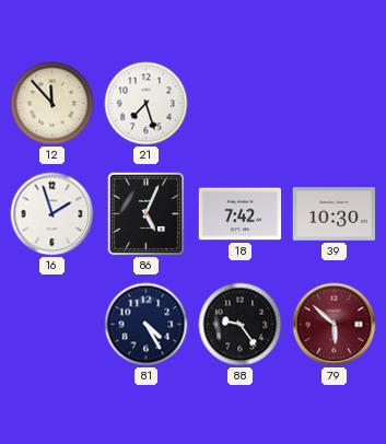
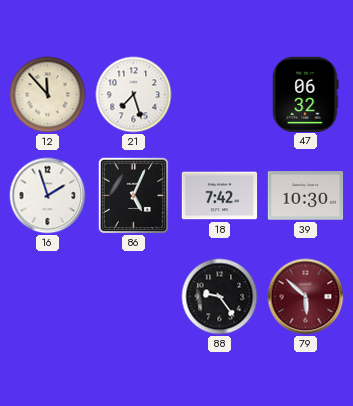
47: none -> 06:32
81: 4:25 -> none
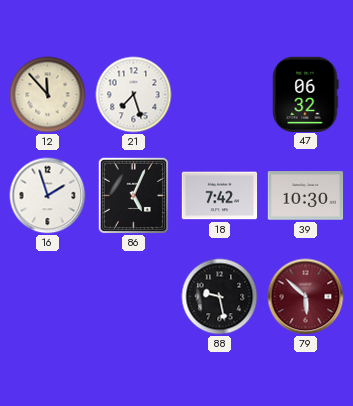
88: 9:24 -> 9:28
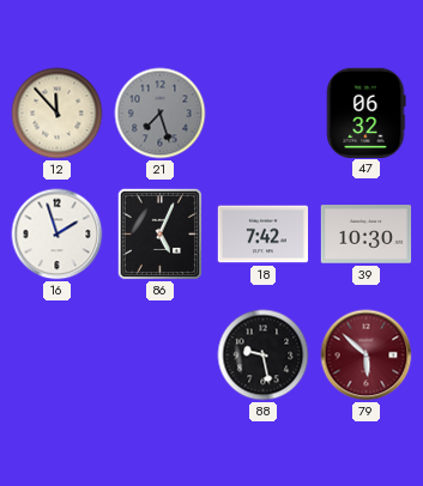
21 dial: white -> grey
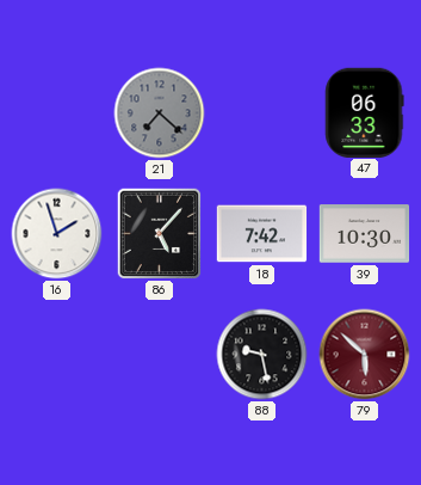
12: 11:53 -> none
21: 7:27 -> 7:22
47: 06:32 -> 06:33
86: 5:04 -> 5:07
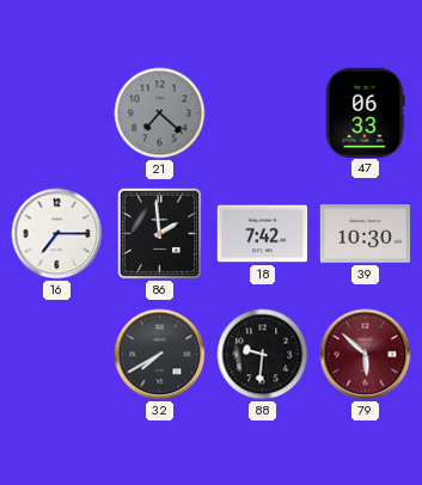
16: 1:57 -> 7:15
86: 5:07 -> 1:59
32: none -> 7:40
88: 9:28 -> 9:31
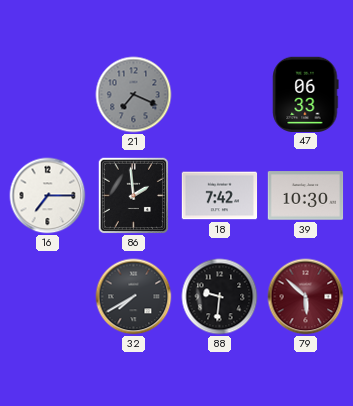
21: 7:22 -> 7:19
